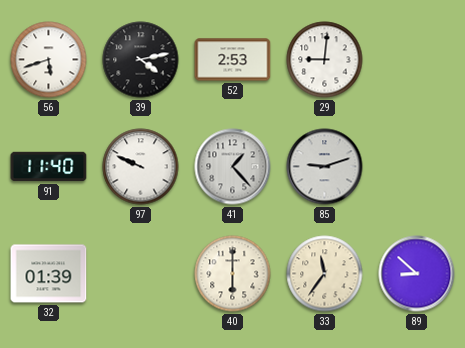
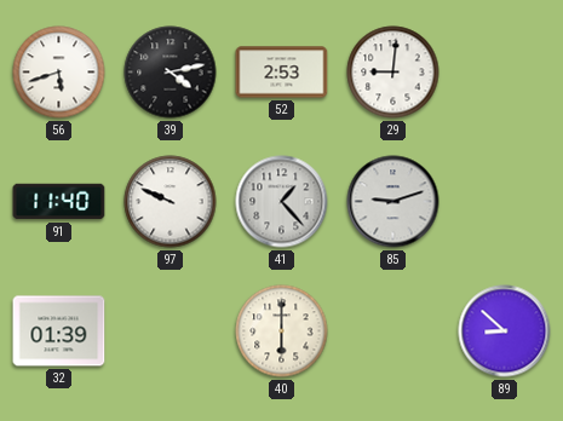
33: 11:36 -> none
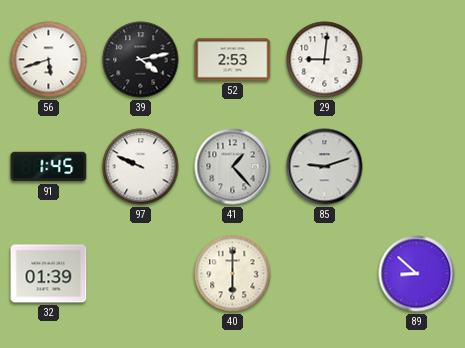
91: 11:40 -> 1:45
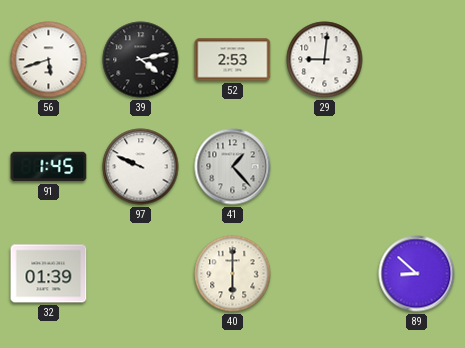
85: 9:12 -> none
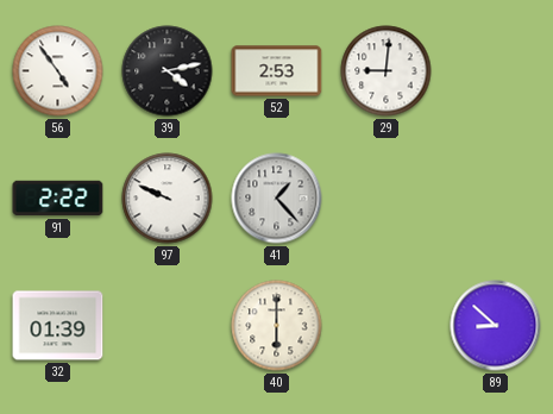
56: 5:42 -> 4:54
91: 1:45 -> 2:22
